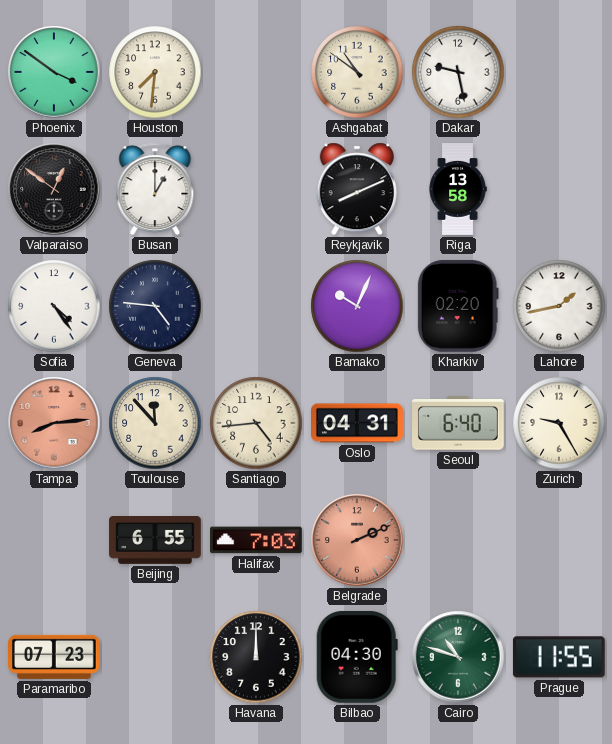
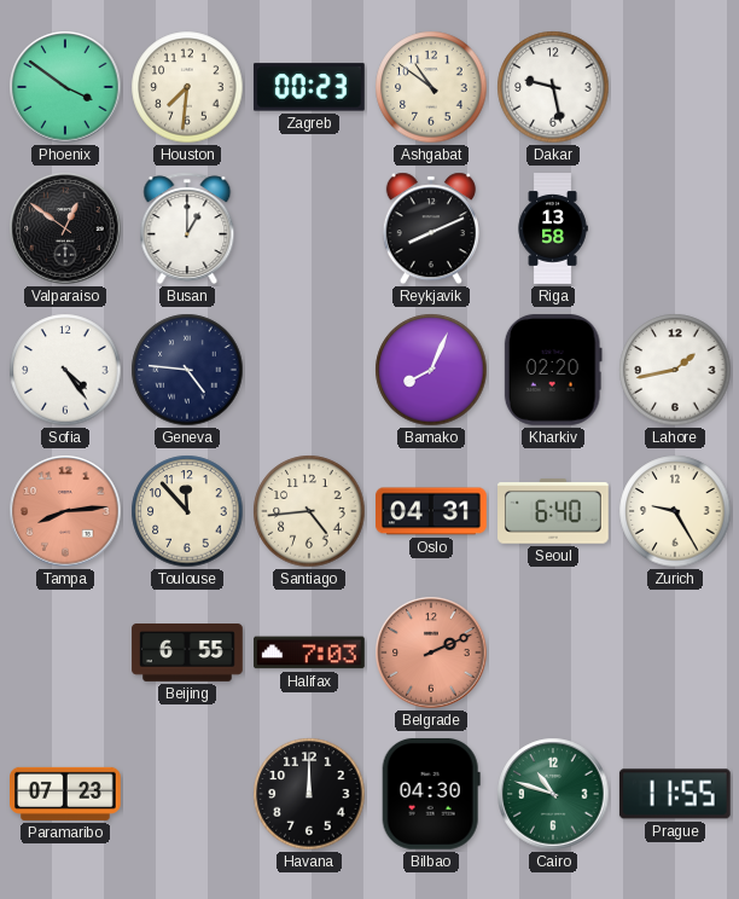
Zagreb: none -> 00:23
Bamako: 10:04 -> 8:04
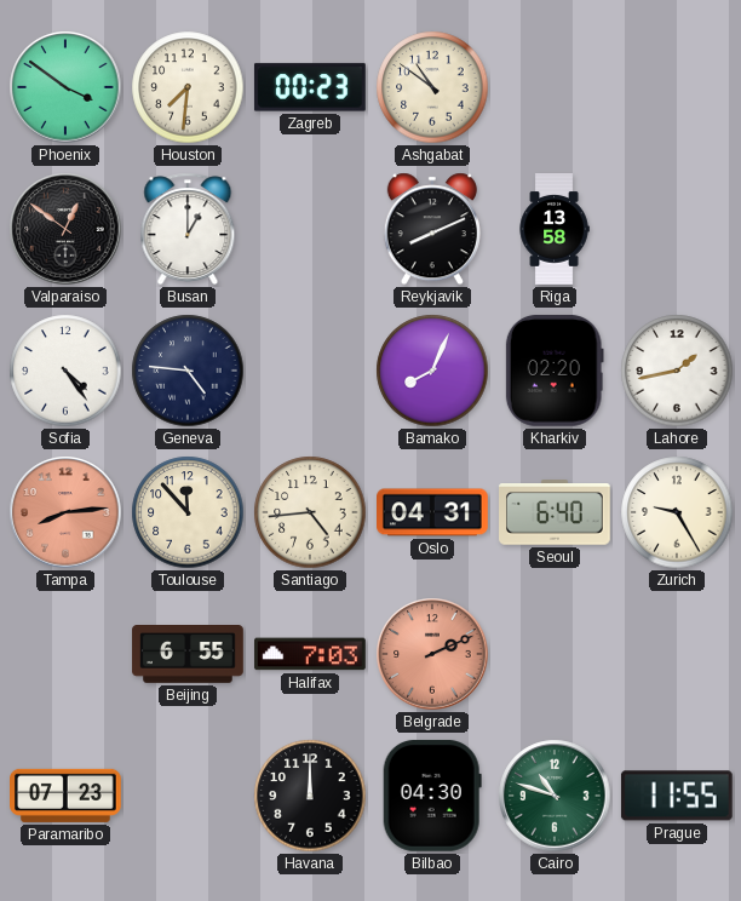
Dakar: 9:28 -> none
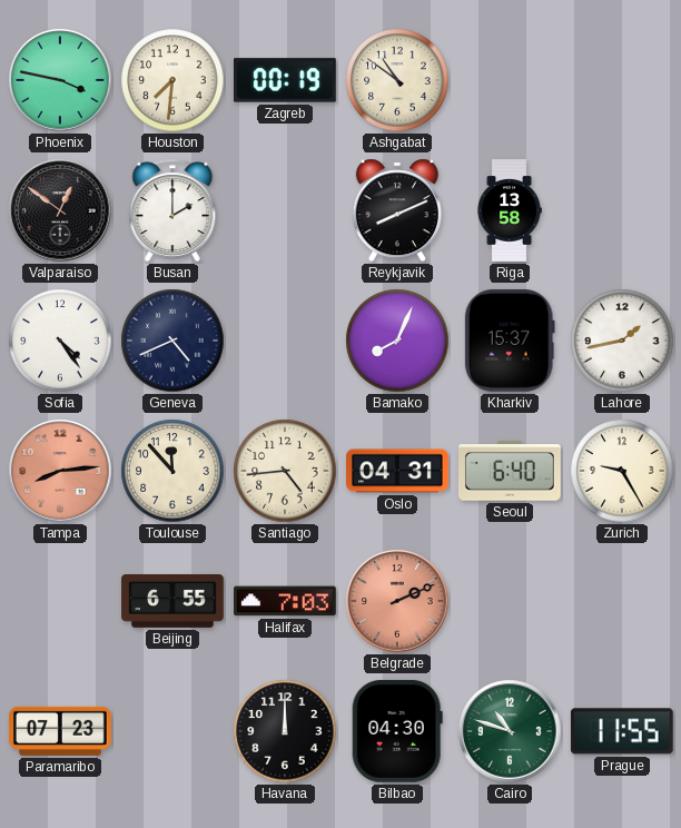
Phoenix: 3:51 -> 3:47
Zagreb: 00:23 -> 00:19
Busan: 1:00 -> 2:00
Geneva: 4:46 -> 4:41
Kharkiv: 02:20 -> 15:37
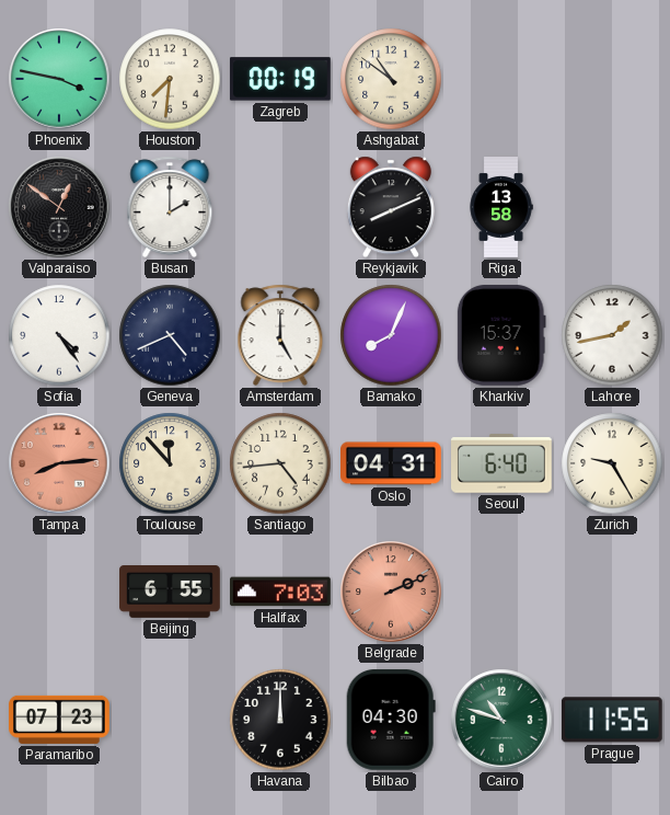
Amsterdam: none -> 5:00
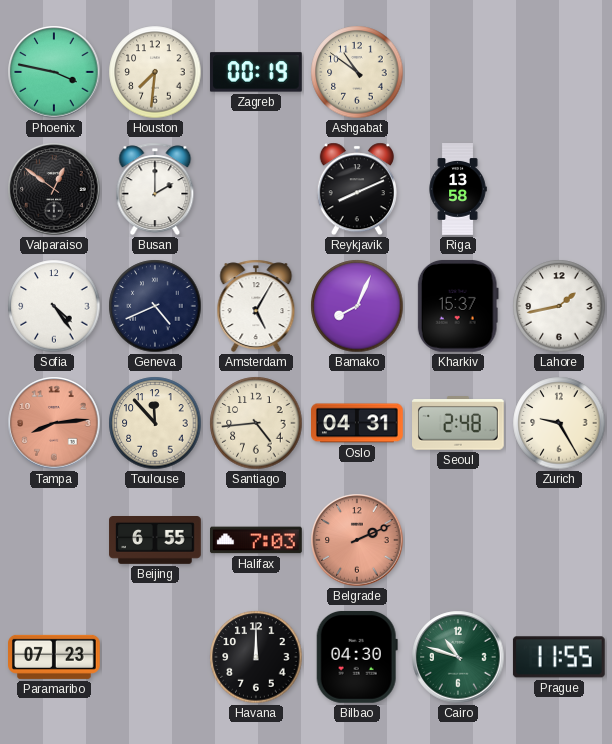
Amsterdam: 5:00 -> 5:05
Seoul: 6:40 -> 2:48
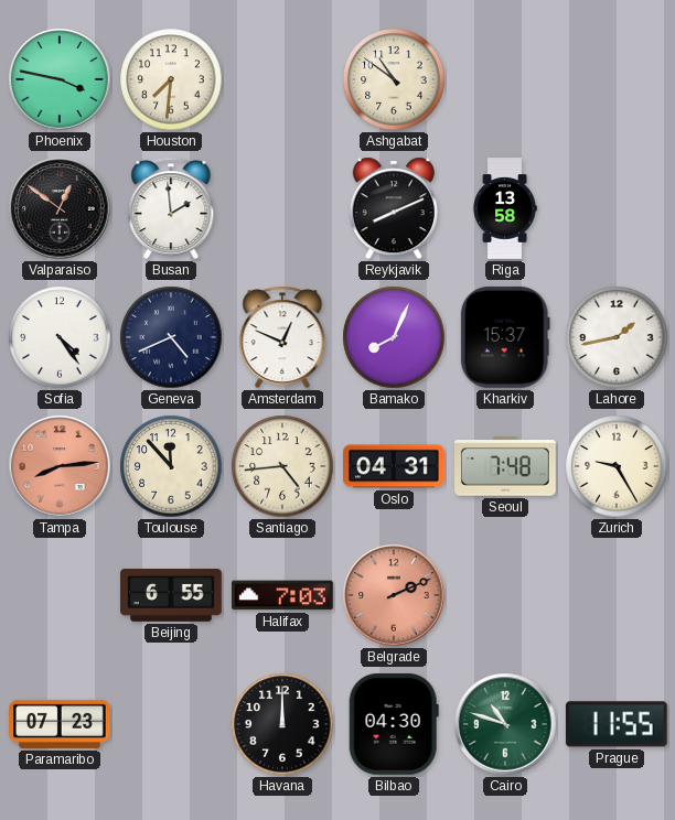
Zagreb: 00:19 -> none
Busan: 2:00 -> 1:59
Amsterdam: 5:05 -> 12:49
Seoul: 2:48 -> 7:48
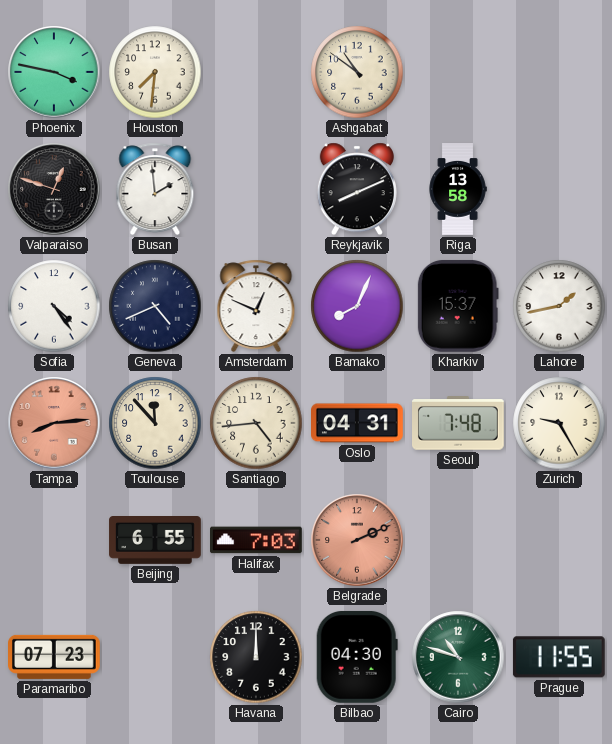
Valparaiso: 12:51 -> 12:48
